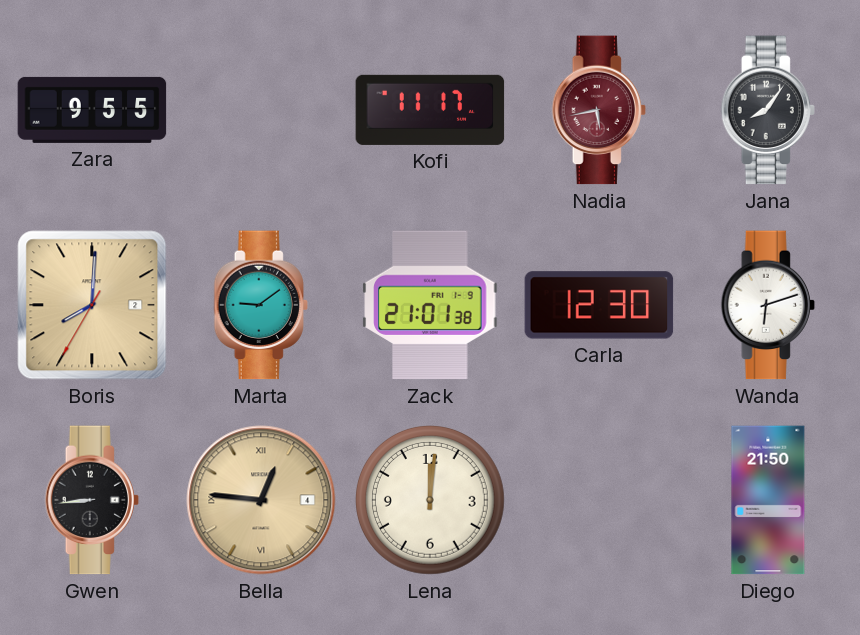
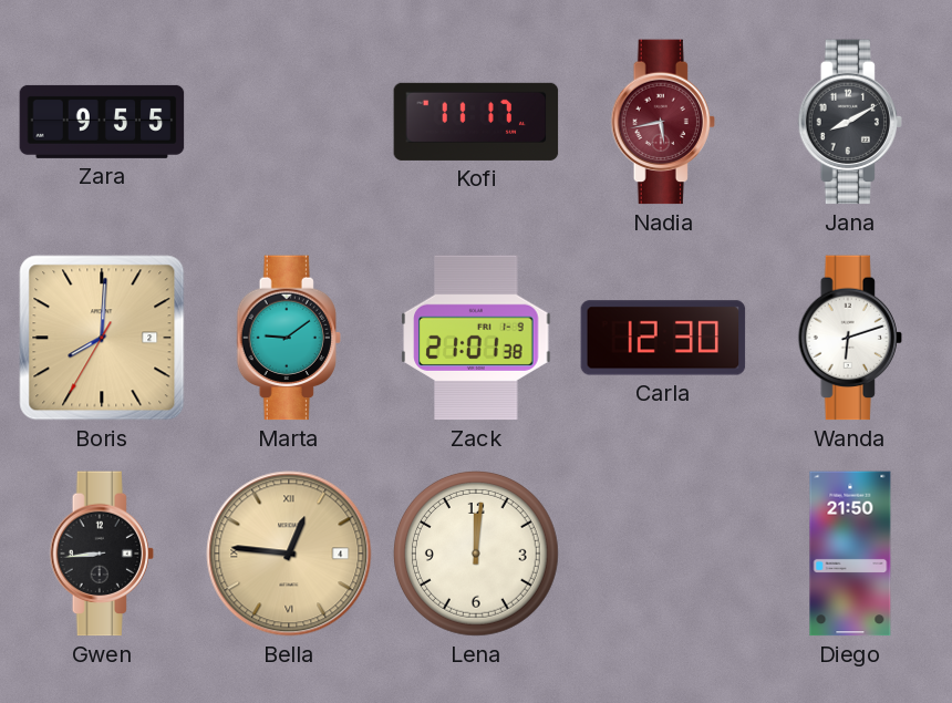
Jana: 8:06 -> 8:10
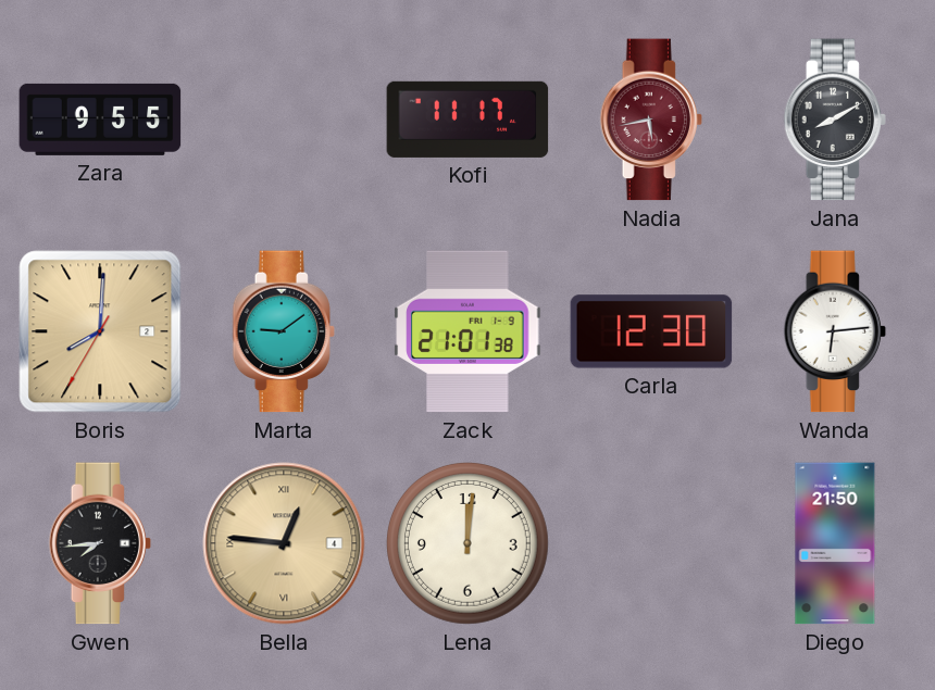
Wanda: 6:12 -> 6:14
Gwen: 8:44 -> 7:44
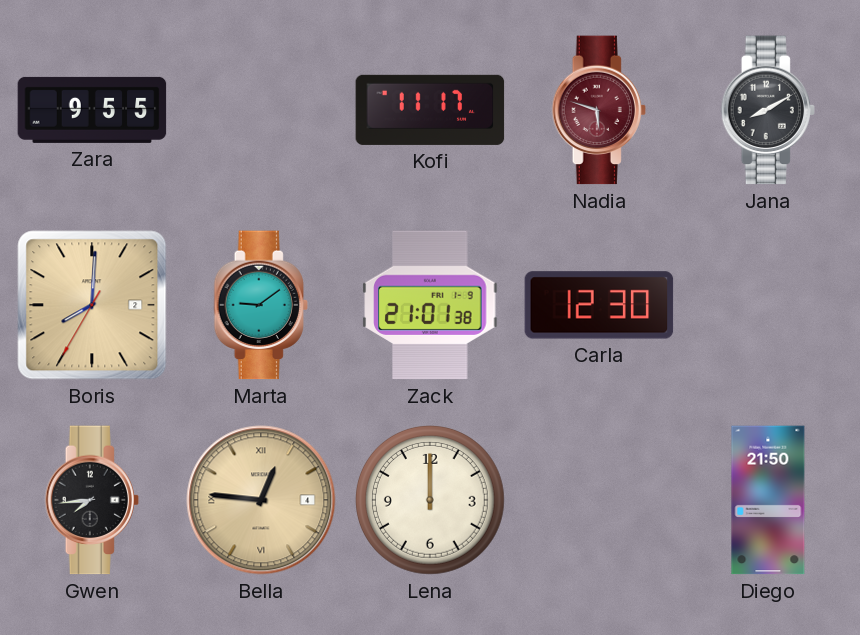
Nadia: 5:43 -> 5:48
Wanda: 6:14 -> none
Lena: 12:01 -> 12:00
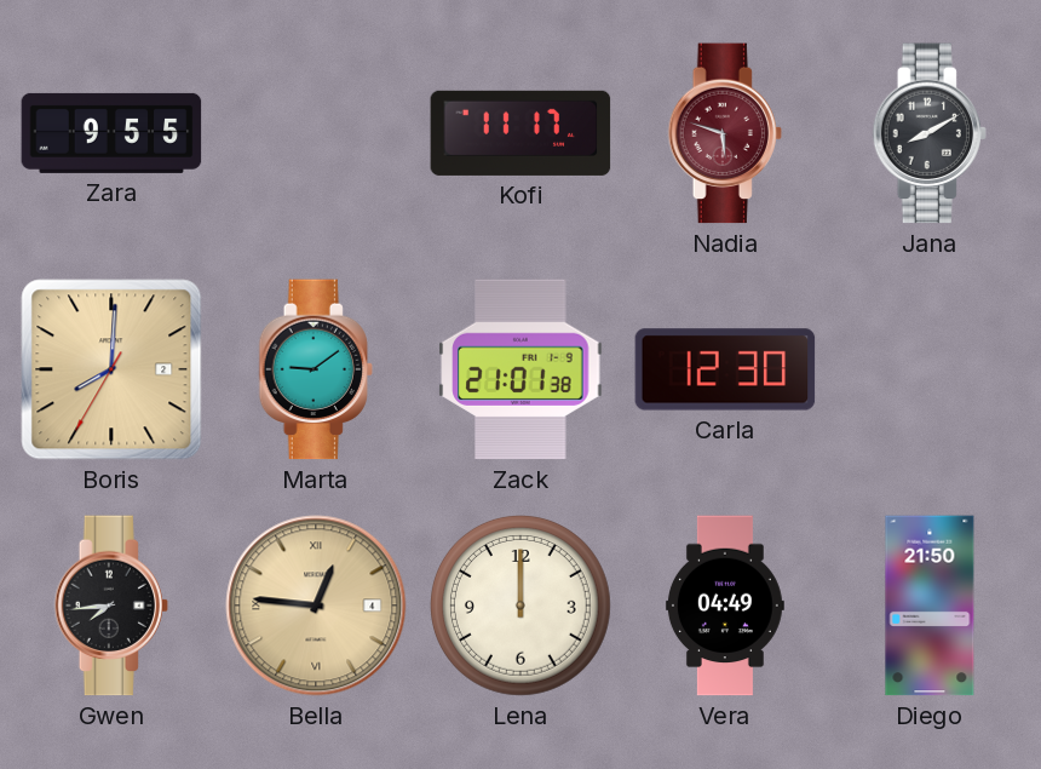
Vera: none -> 04:49
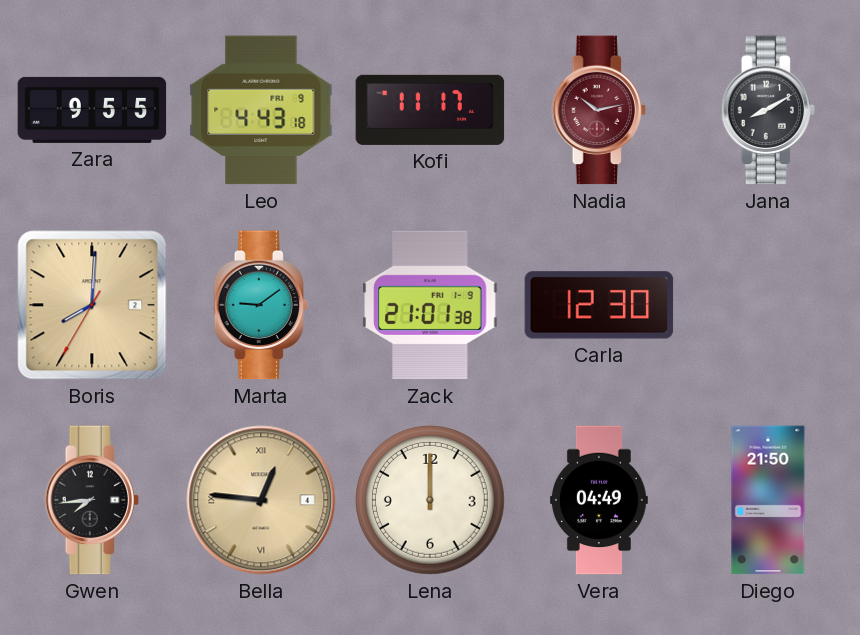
Leo: none -> 4:43
Nadia: 5:48 -> 10:13
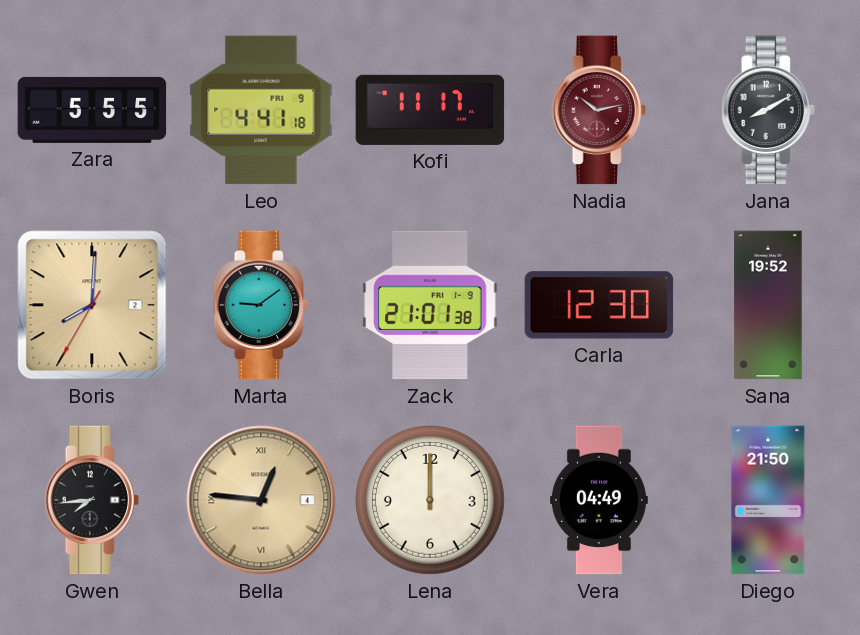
Zara: 9:55 -> 5:55
Leo: 4:43 -> 4:41
Sana: none -> 19:52
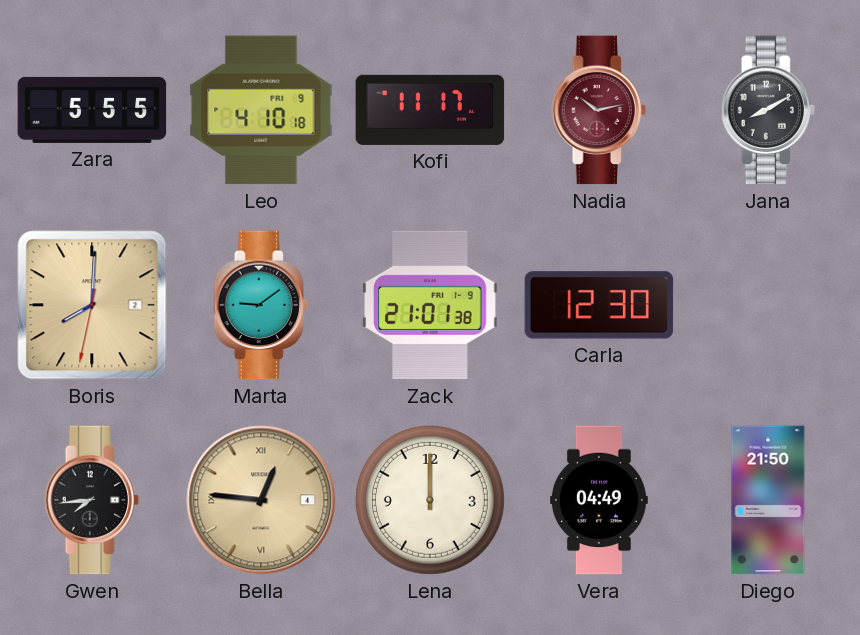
Leo: 4:41 -> 4:10
Boris: 8:00:35 -> 8:00:32
Sana: 19:52 -> none
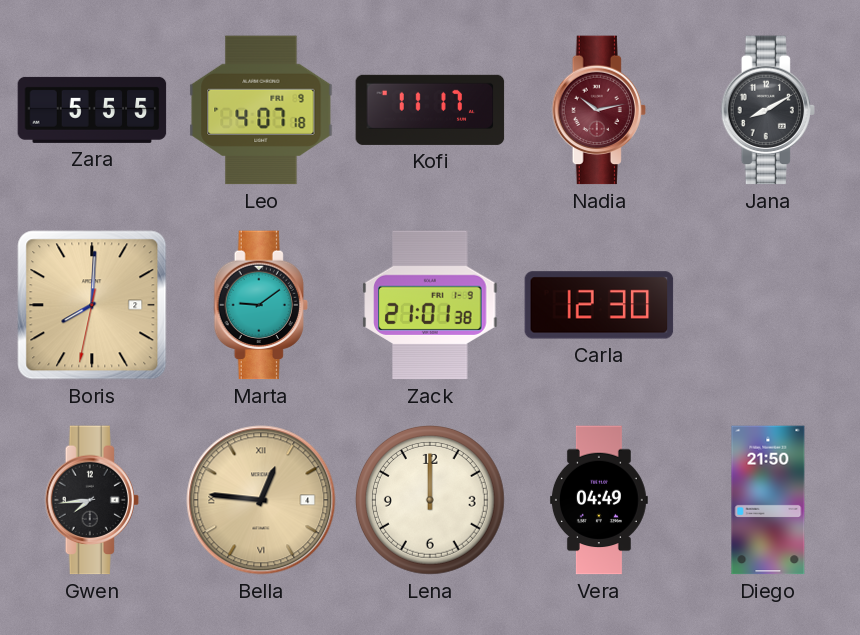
Leo: 4:10 -> 4:07
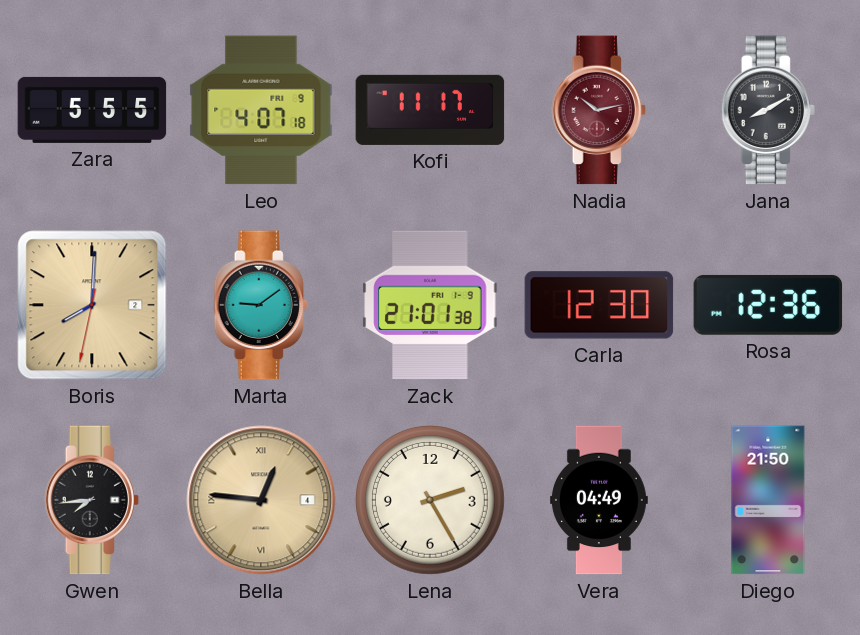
Rosa: none -> 12:36
Lena: 12:00 -> 2:25
